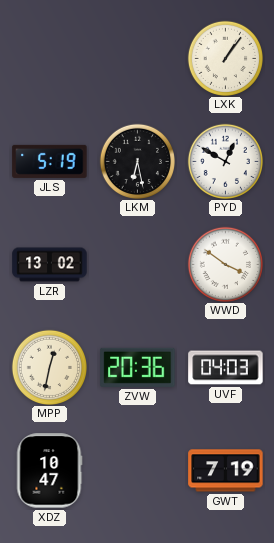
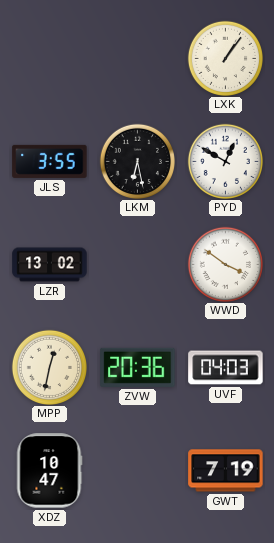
JLS: 5:19 -> 3:55
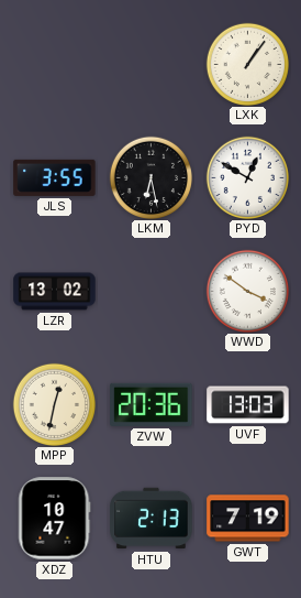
UVF: 04:03 -> 13:03
HTU: none -> 2:13
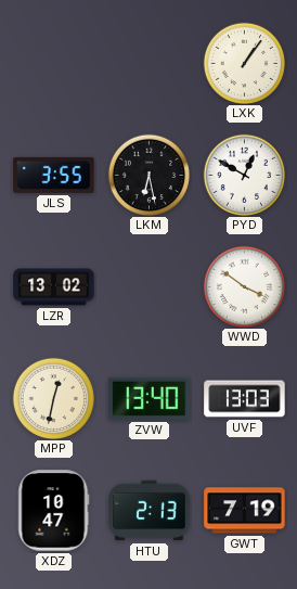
ZVW: 20:36 -> 13:40
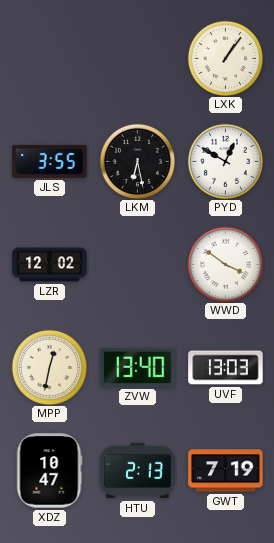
LZR: 13:02 -> 12:02
